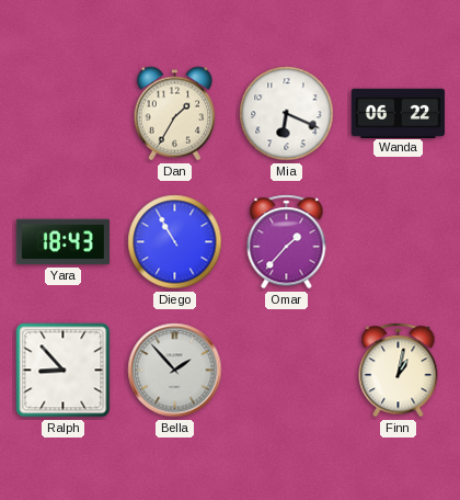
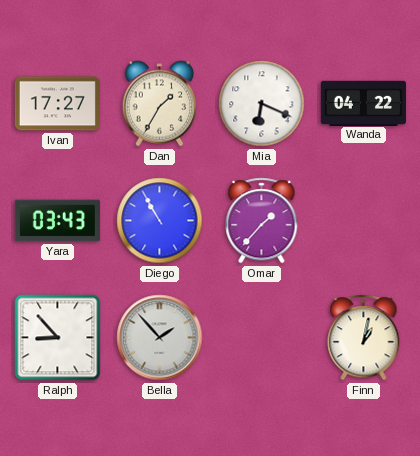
Ivan: none -> 17:27
Wanda: 06:22 -> 04:22
Yara: 18:43 -> 03:43
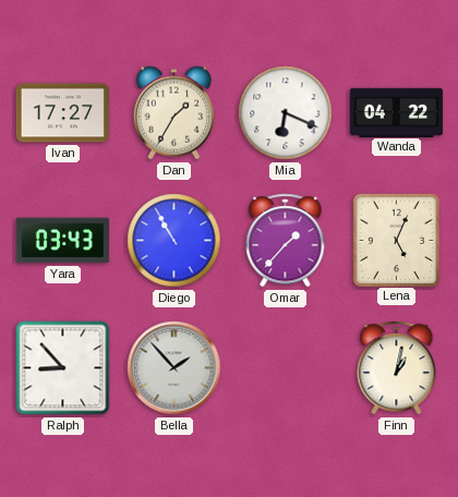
Lena: none -> 5:04
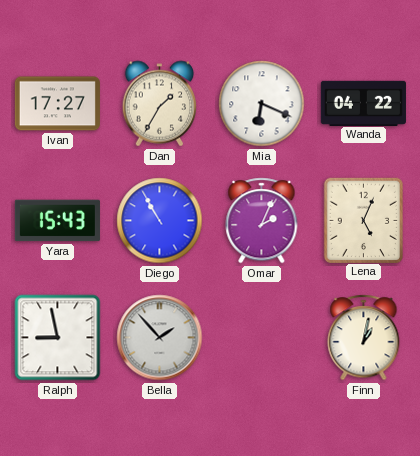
Yara: 03:43 -> 15:43
Omar: 1:37 -> 2:04
Ralph: 8:53 -> 8:58
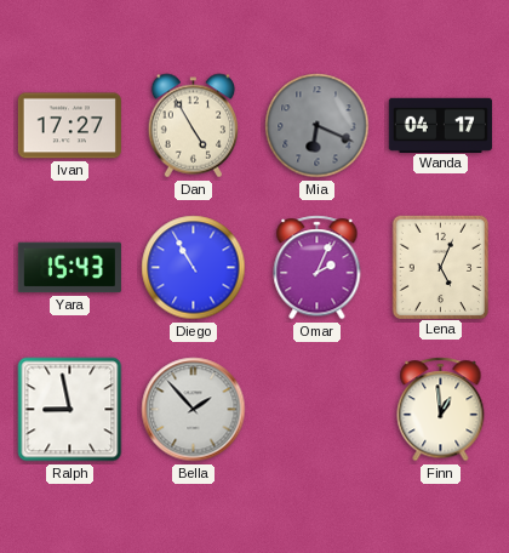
Dan: 1:35 -> 4:55
Mia dial: white -> grey
Wanda: 04:22 -> 04:17
Finn: 1:02 -> 12:59
